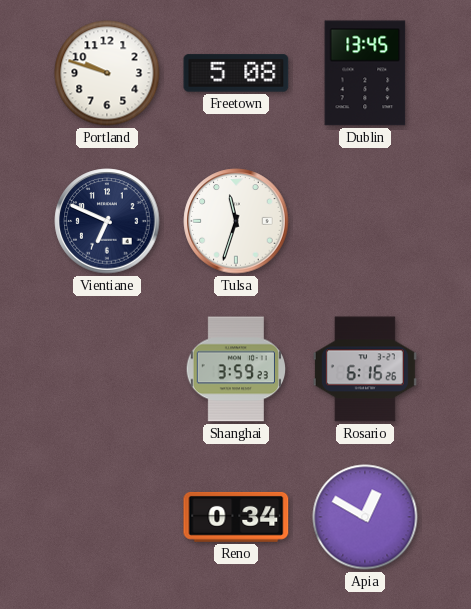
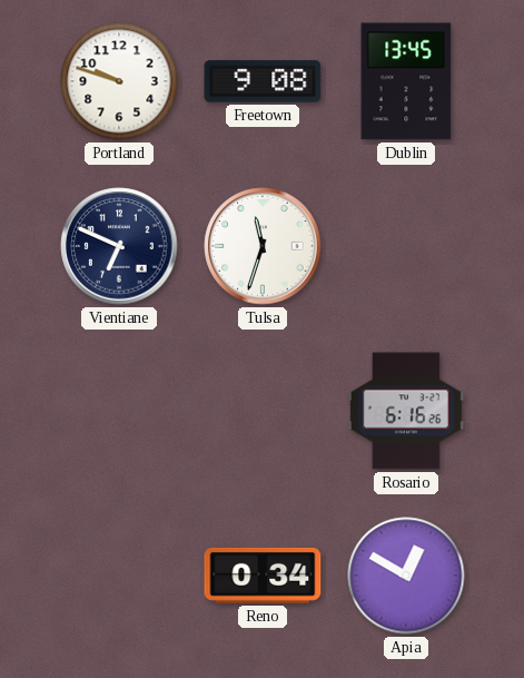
Freetown: 5:08 -> 9:08
Shanghai: 3:59 -> none
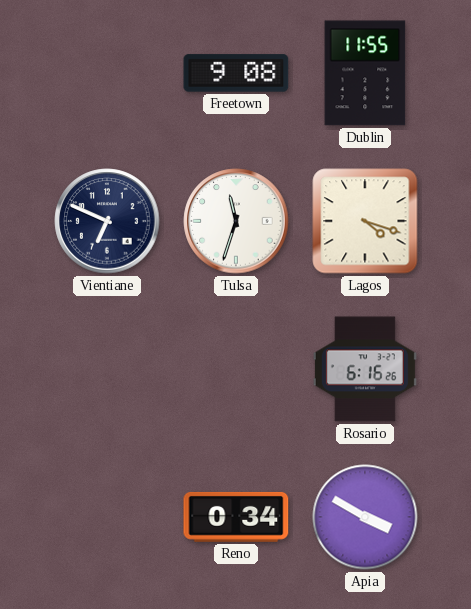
Portland: 9:48 -> none
Dublin: 13:45 -> 11:55
Lagos: none -> 4:18
Apia: 12:50 -> 3:50
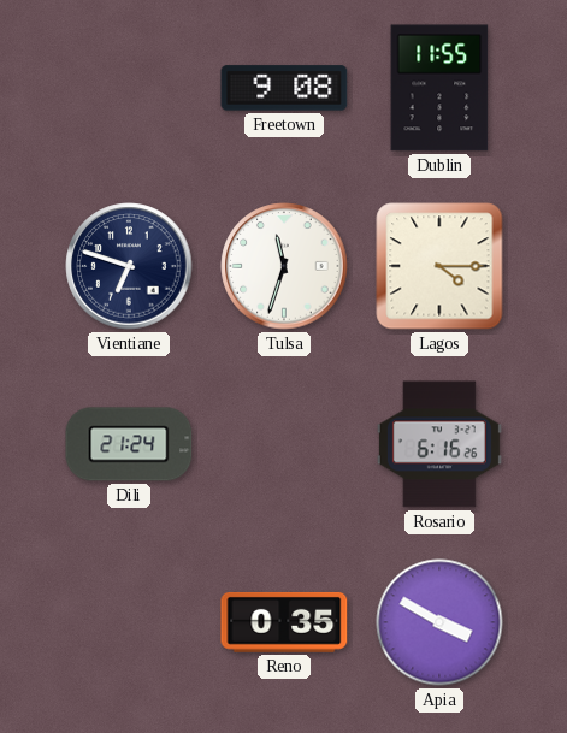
Vientiane: 6:49 -> 6:48
Lagos: 4:18 -> 4:15
Dili: none -> 21:24
Reno: 0:34 -> 0:35
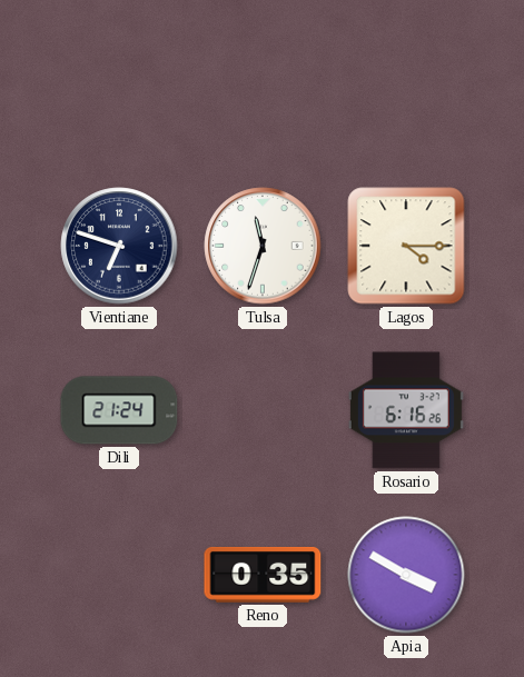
Freetown: 9:08 -> none
Dublin: 11:55 -> none
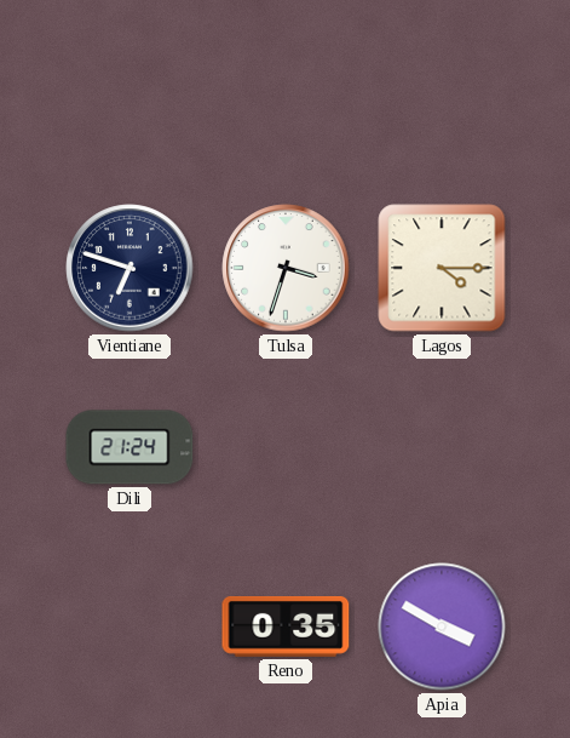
Tulsa: 11:33 -> 3:33
Rosario: 6:16 -> none
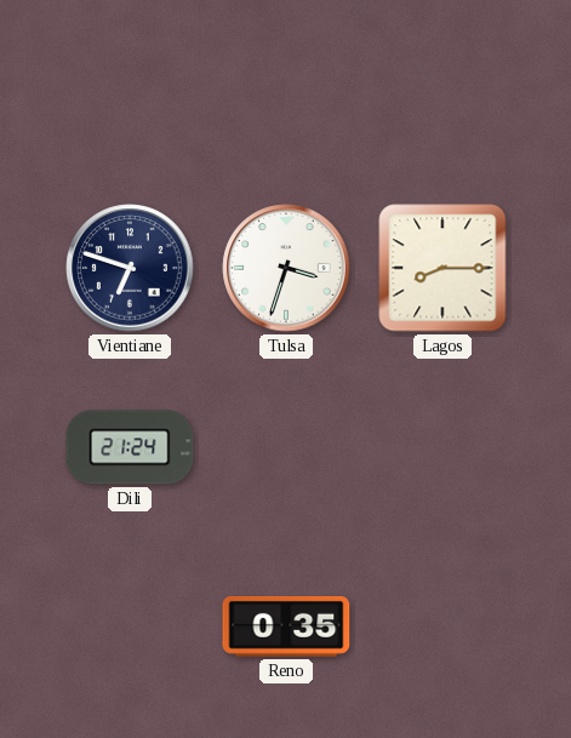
Lagos: 4:15 -> 8:15
Apia: 3:50 -> none
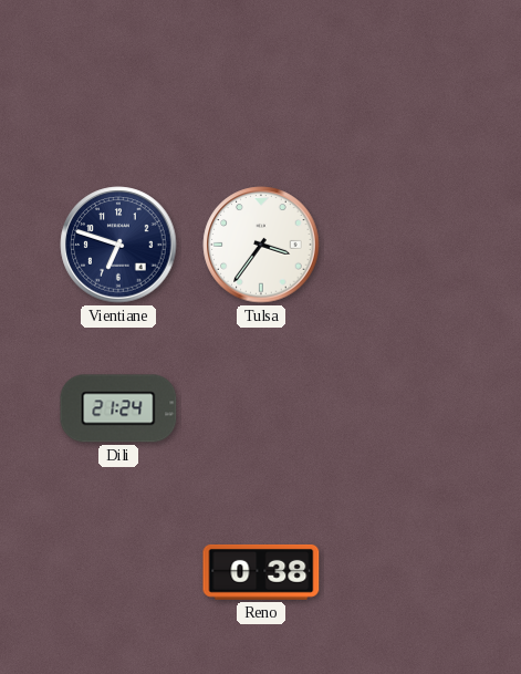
Tulsa: 3:33 -> 3:36
Lagos: 8:15 -> none
Reno: 0:35 -> 0:38
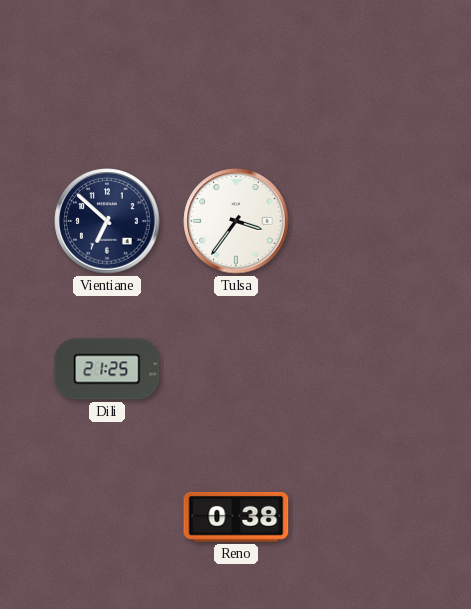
Vientiane: 6:48 -> 6:52
Dili: 21:24 -> 21:25
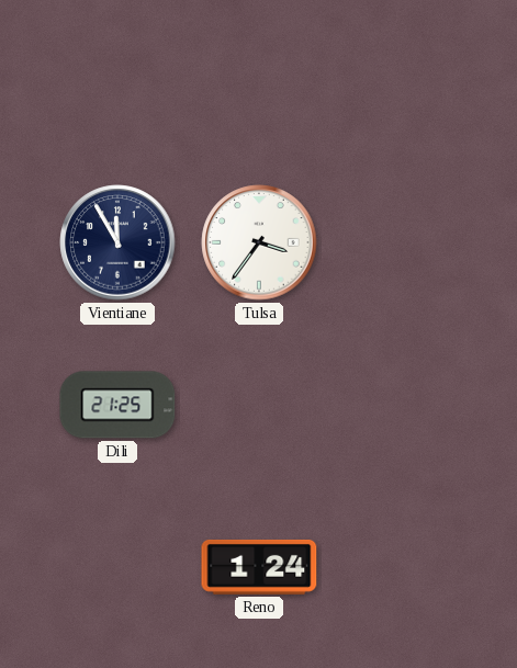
Vientiane: 6:52 -> 11:55
Reno: 0:38 -> 1:24
